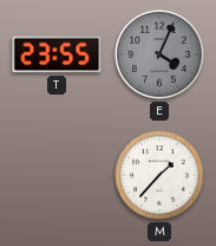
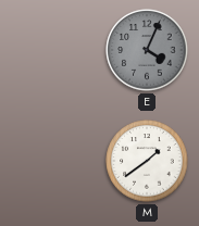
T: 23:55 -> none
M: 1:37 -> 1:39
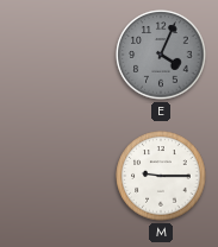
M: 1:39 -> 9:15
